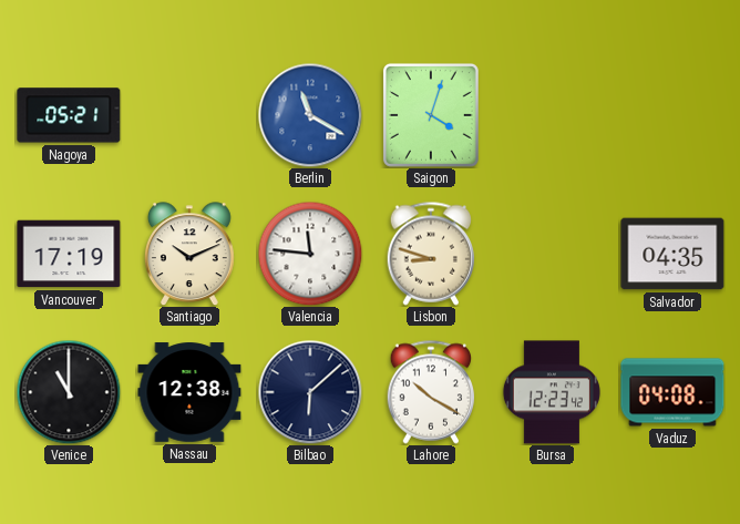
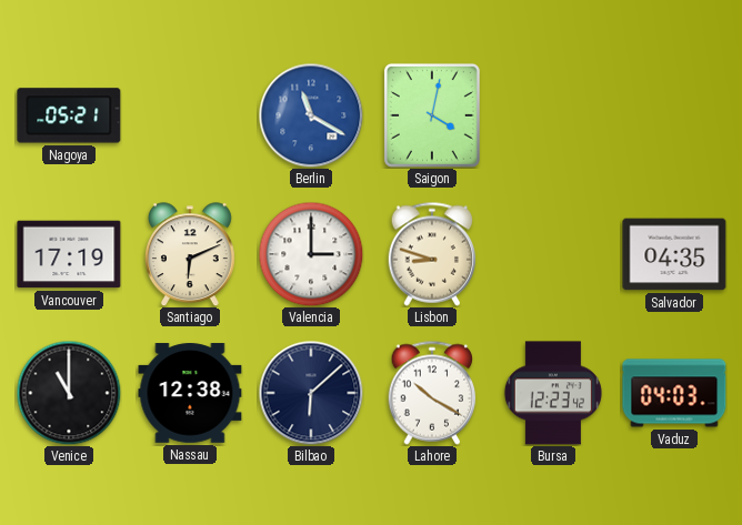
Saigon: 4:03 -> 4:02
Santiago: 10:11 -> 6:11
Valencia: 11:46 -> 3:00
Vaduz: 04:08 -> 04:03
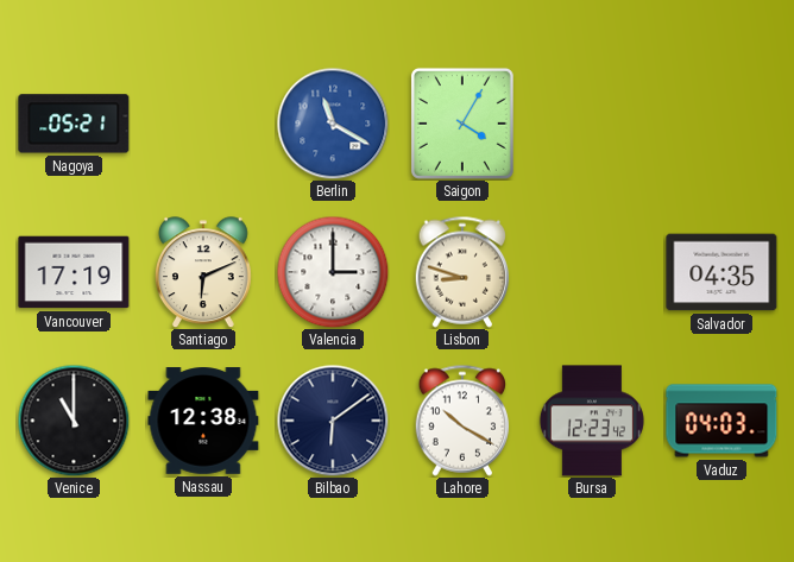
Saigon: 4:02 -> 4:05
Bilbao: 6:08 -> 6:09
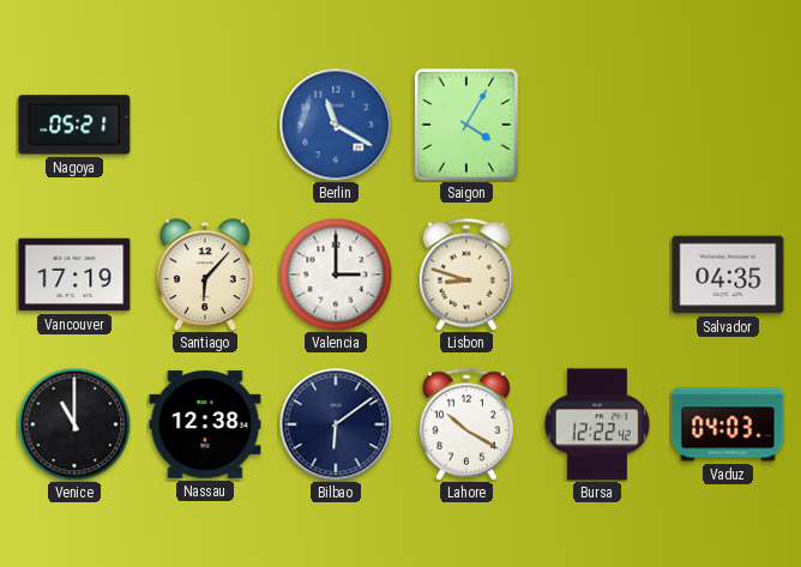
Santiago: 6:11 -> 6:07
Bursa: 12:23 -> 12:22
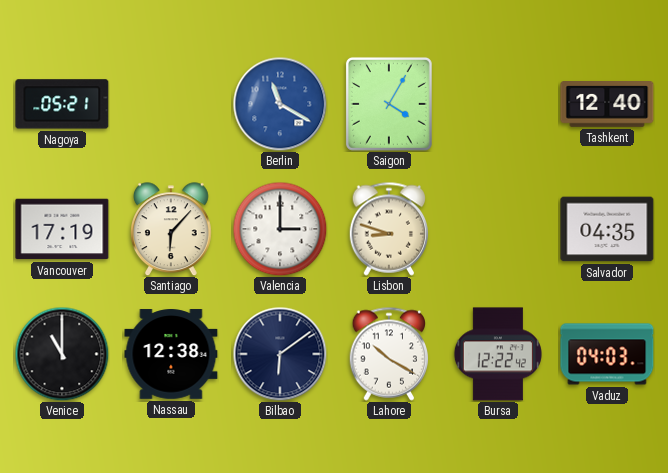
Tashkent: none -> 12:40
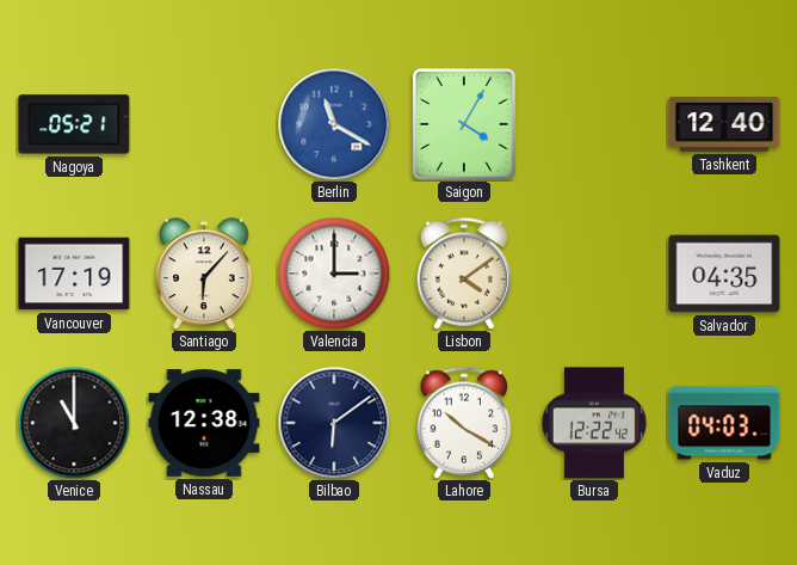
Lisbon: 8:48 -> 4:09
